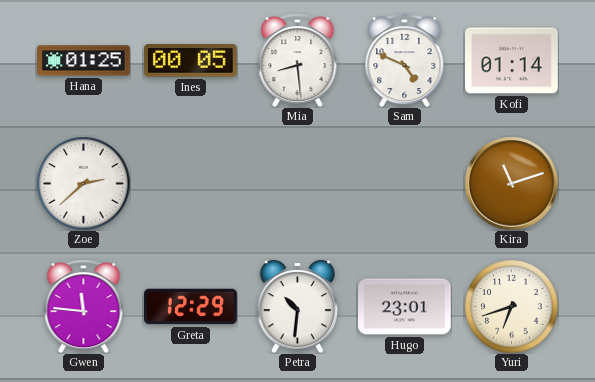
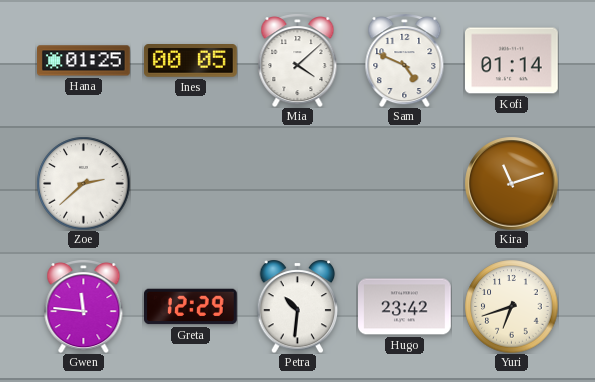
Mia: 8:29 -> 4:08
Hugo: 23:01 -> 23:42
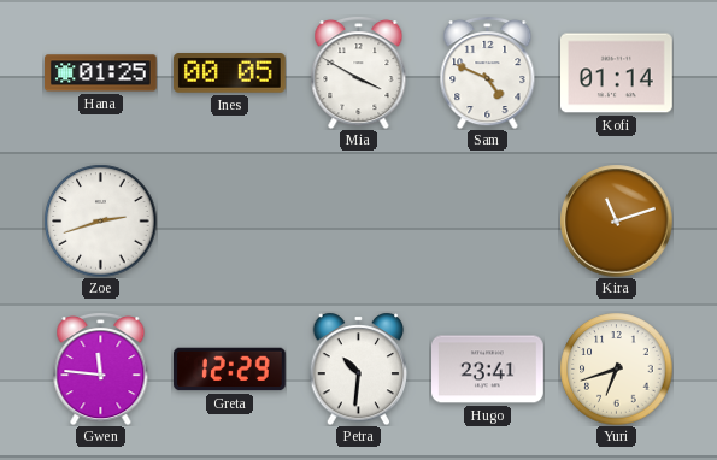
Mia: 4:08 -> 3:50
Zoe: 2:38 -> 2:42
Hugo: 23:42 -> 23:41
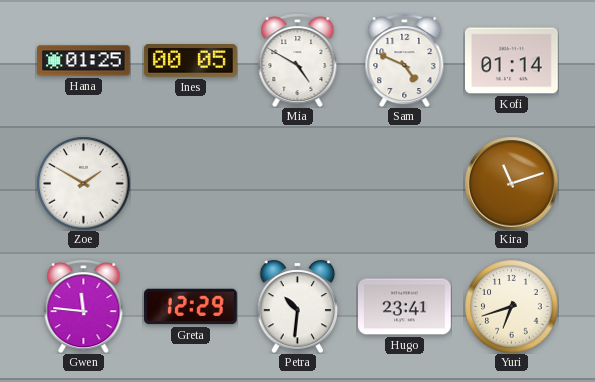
Mia: 3:50 -> 4:50
Zoe: 2:42 -> 1:50
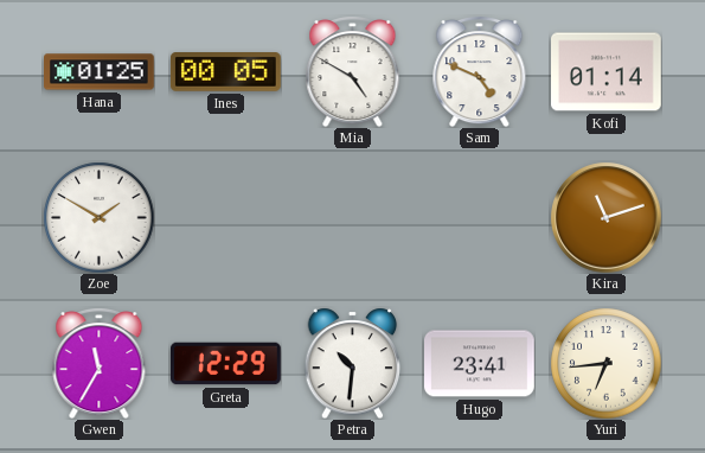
Gwen: 11:46 -> 11:35
Yuri: 6:42 -> 6:44
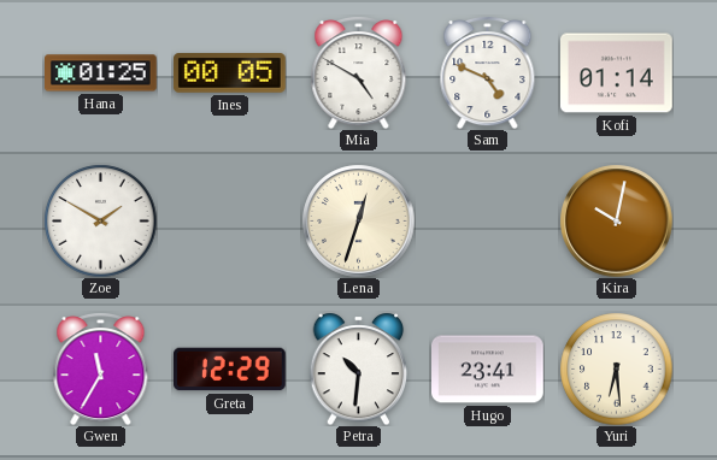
Lena: none -> 12:33
Kira: 11:12 -> 10:02
Yuri: 6:44 -> 6:29
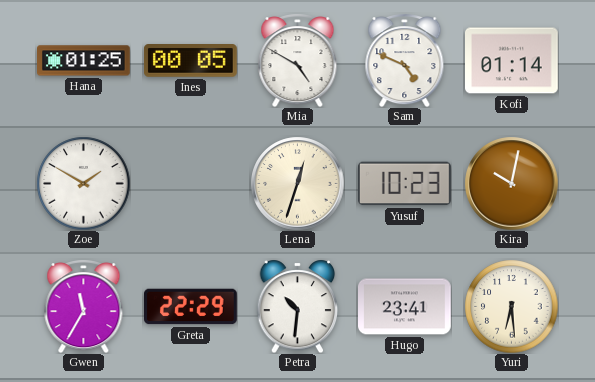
Yusuf: none -> 10:23
Greta: 12:29 -> 22:29
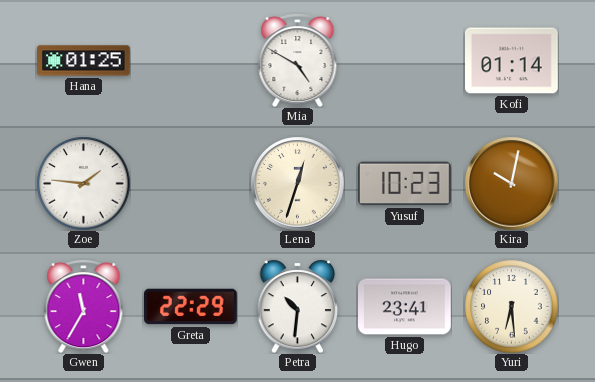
Ines: 00:05 -> none
Sam: 4:49 -> none
Zoe: 1:50 -> 1:46
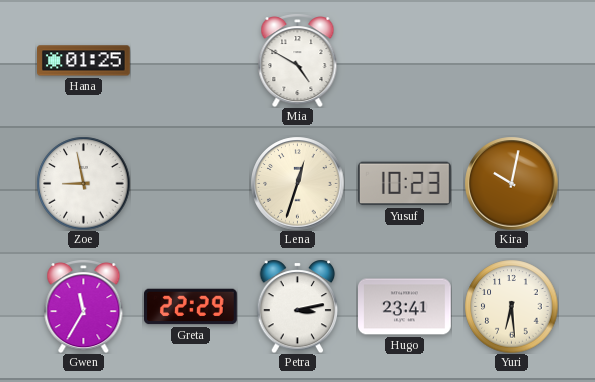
Kofi: 01:14 -> none
Zoe: 1:46 -> 8:58
Petra: 10:31 -> 3:13
